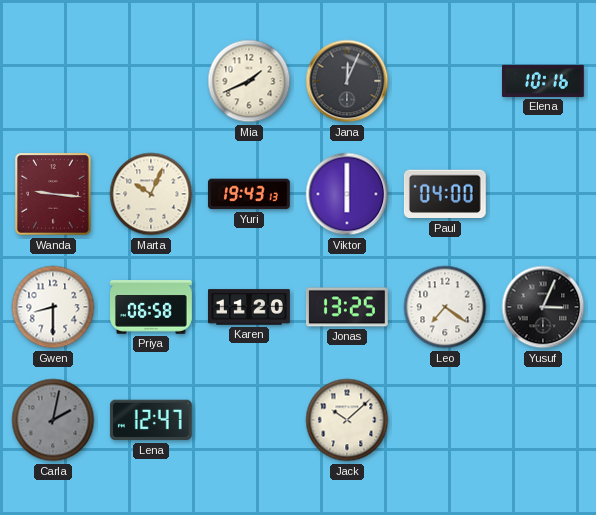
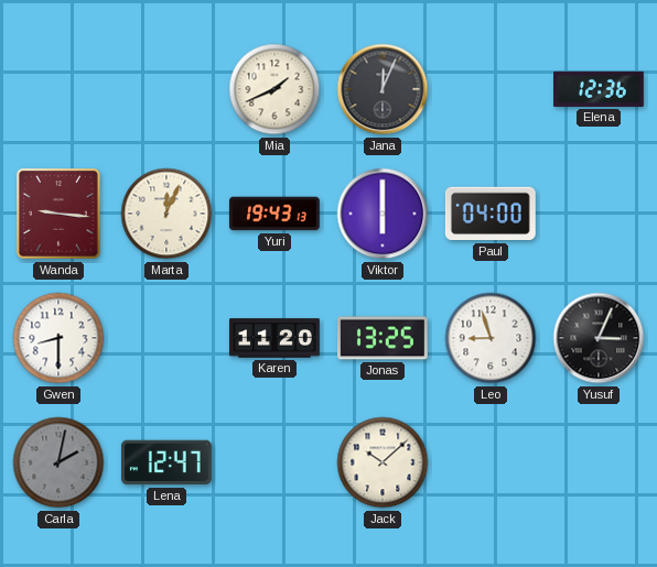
Elena: 10:16 -> 12:36
Marta: 10:04 -> 12:04
Priya: 06:58 -> none
Leo: 7:21 -> 8:57
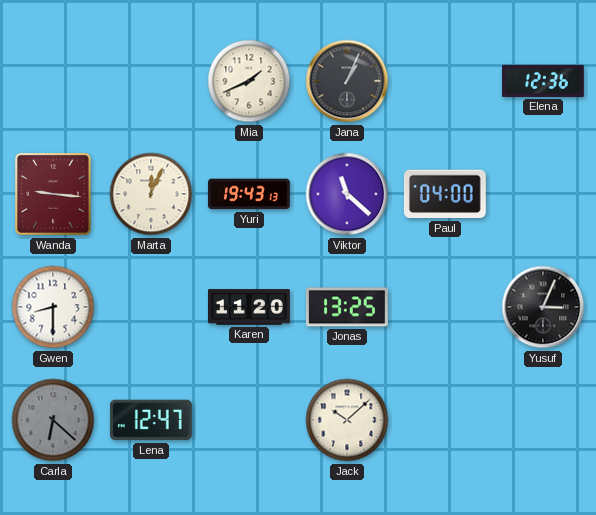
Jana: 12:04 -> 1:04
Viktor: 6:00 -> 11:22
Leo: 8:57 -> none
Carla: 2:02 -> 6:22
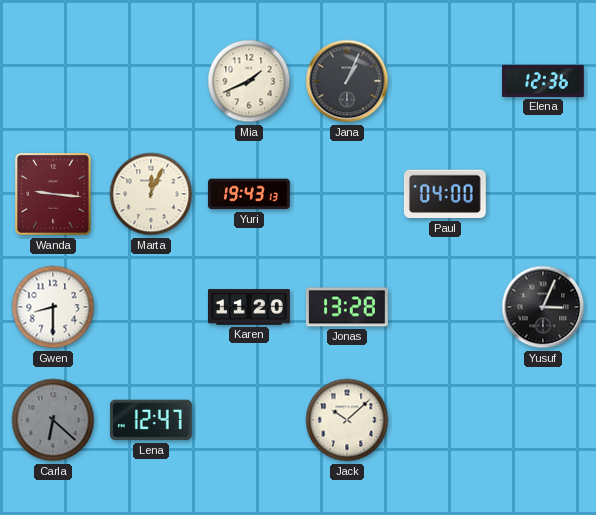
Viktor: 11:22 -> none
Jonas: 13:25 -> 13:28
